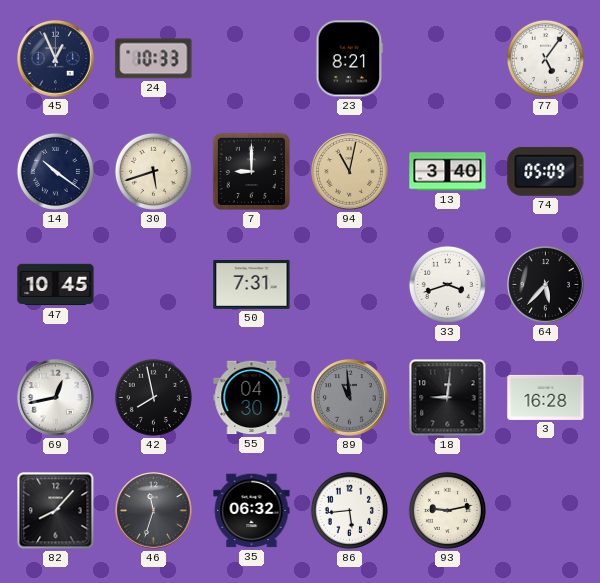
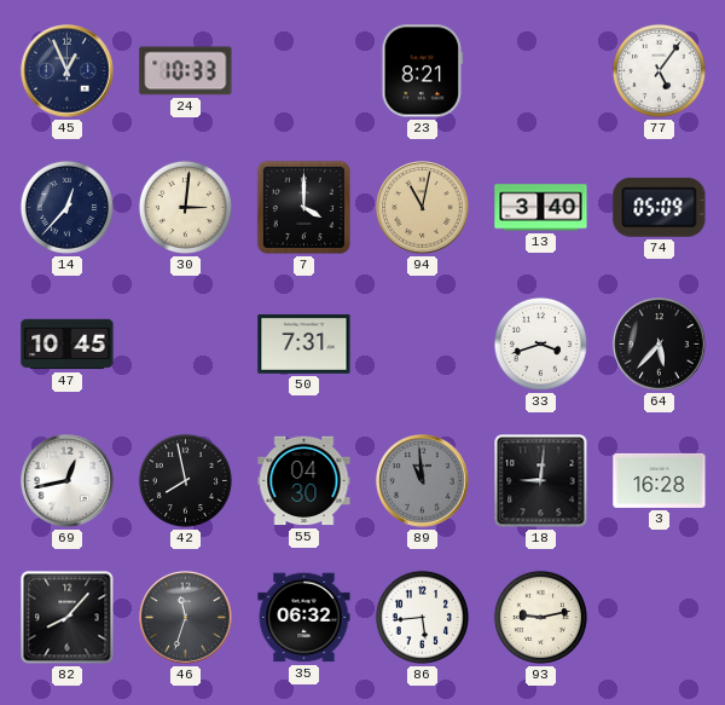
14: 10:21 -> 12:37
30: 5:42 -> 3:01
7: 9:00 -> 4:00
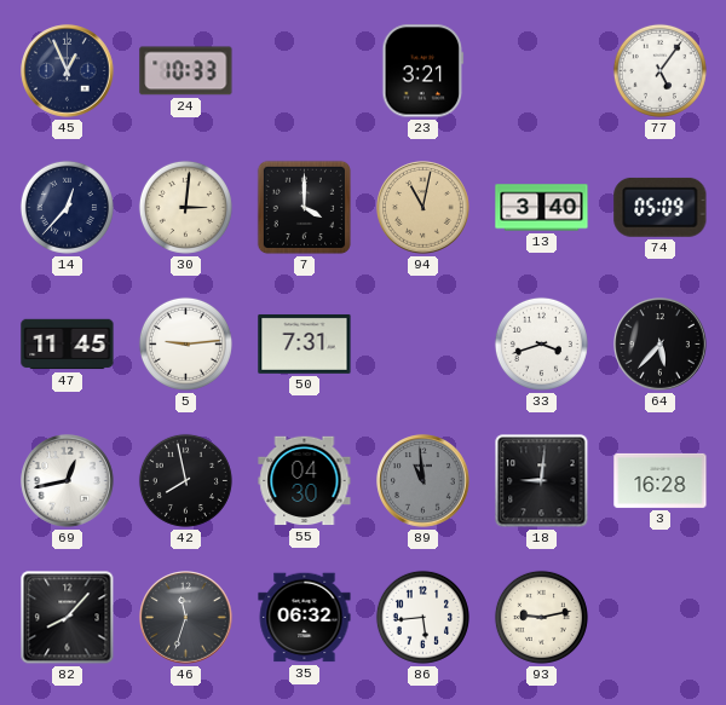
23: 8:21 -> 3:21
47: 10:45 -> 11:45
5: none -> 9:14
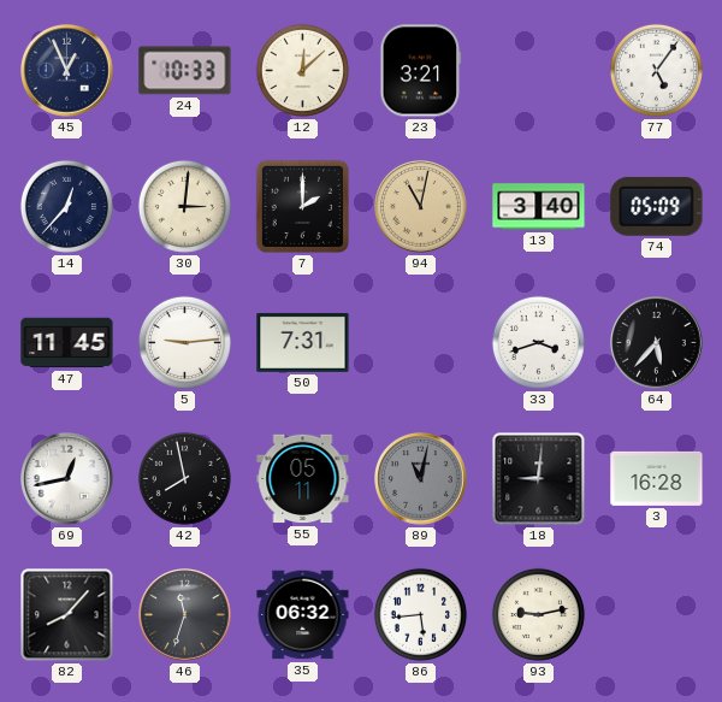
12: none -> 12:08
7: 4:00 -> 2:00
55: 04:30 -> 05:11
89: 10:59 -> 11:02
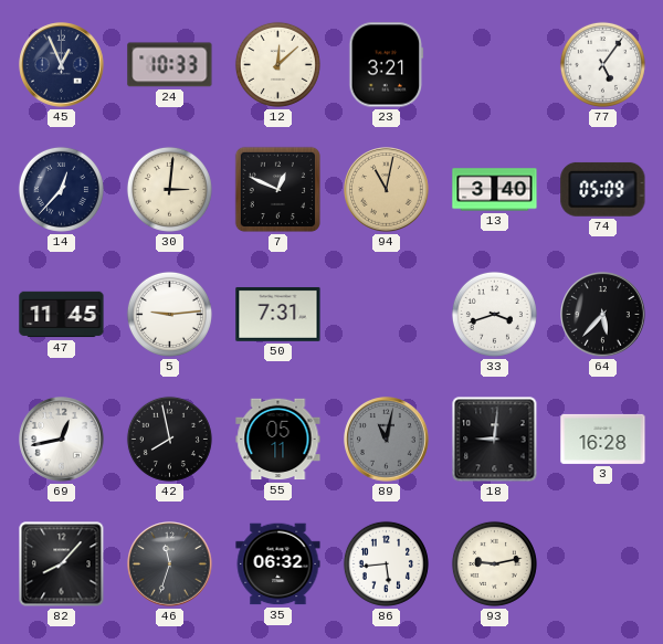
7: 2:00 -> 12:49
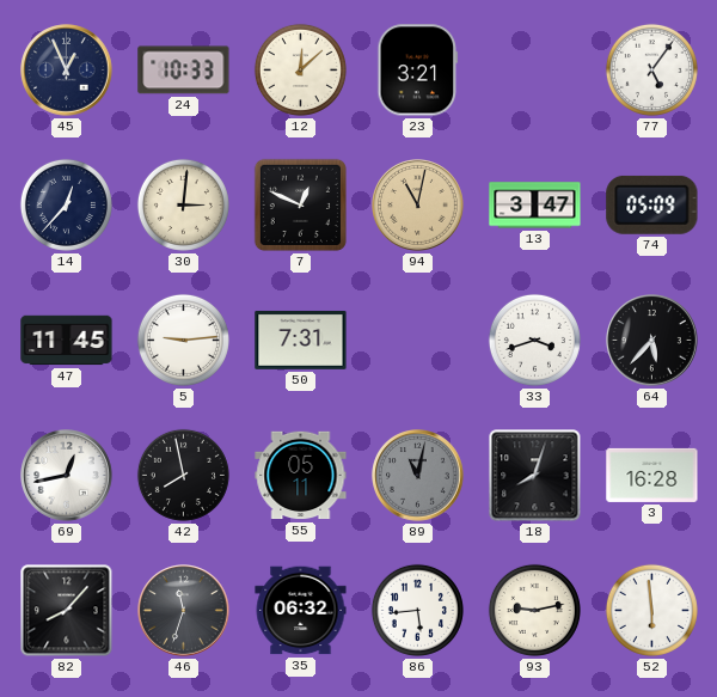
13: 3:40 -> 3:47
18: 9:01 -> 8:03
52: none -> 5:59
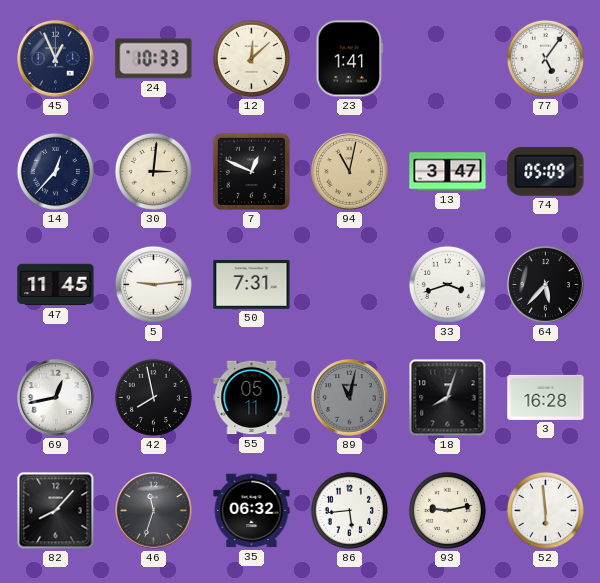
23: 3:21 -> 1:41
